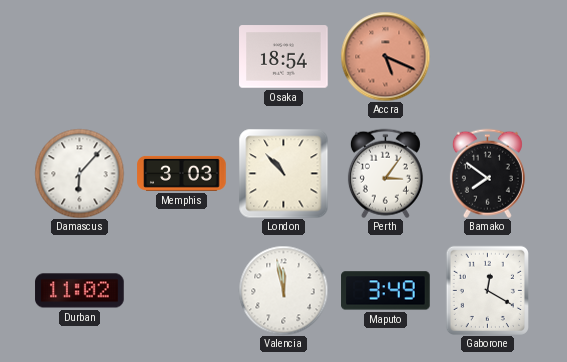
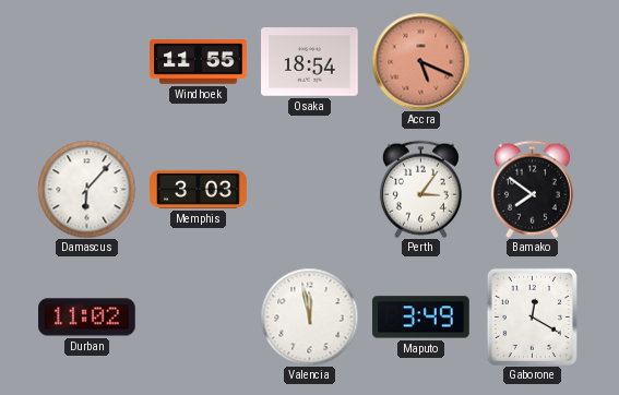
Windhoek: none -> 11:55
London: 10:53 -> none
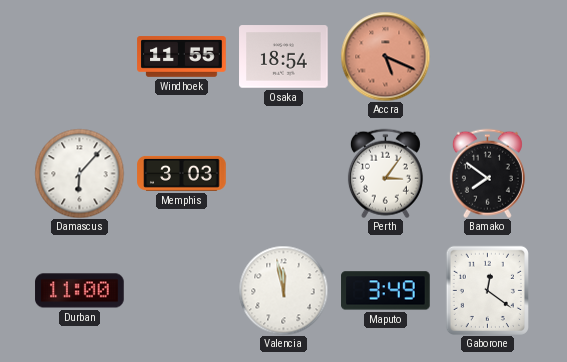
Durban: 11:02 -> 11:00
Gaborone: 12:20 -> 12:21
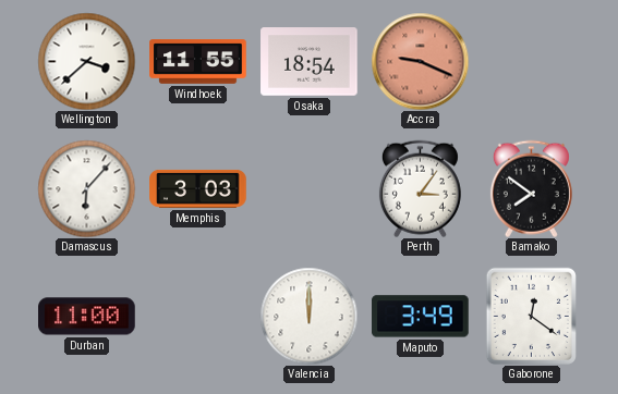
Wellington: none -> 3:38
Accra: 5:19 -> 9:19
Valencia: 11:58 -> 12:00
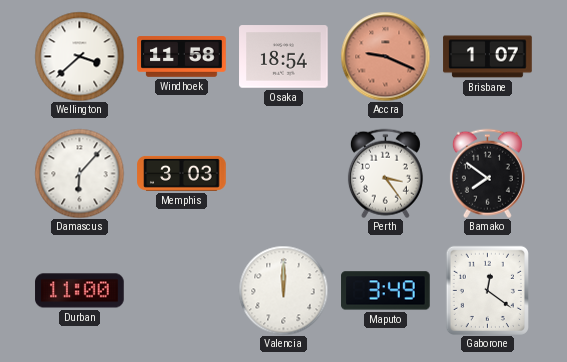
Windhoek: 11:55 -> 11:58
Brisbane: none -> 1:07
Perth: 3:06 -> 3:24
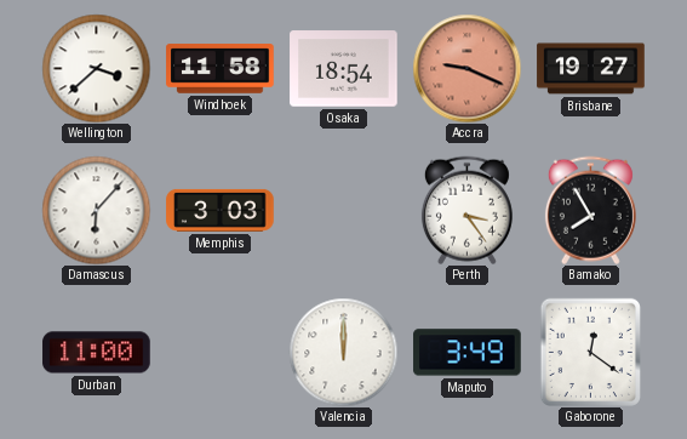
Brisbane: 1:07 -> 19:27
Bamako: 7:51 -> 7:55
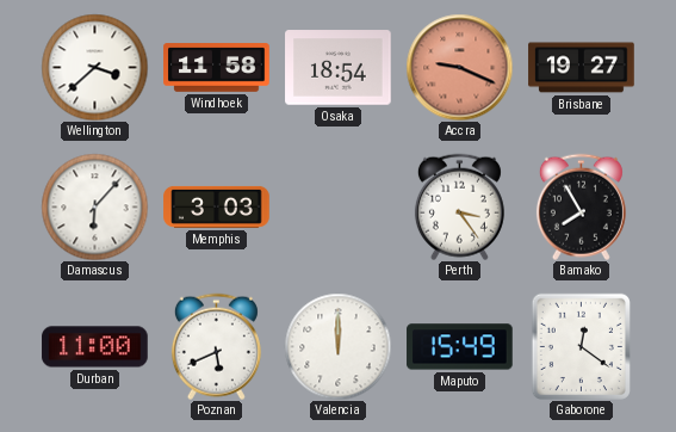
Poznan: none -> 5:41
Maputo: 3:49 -> 15:49
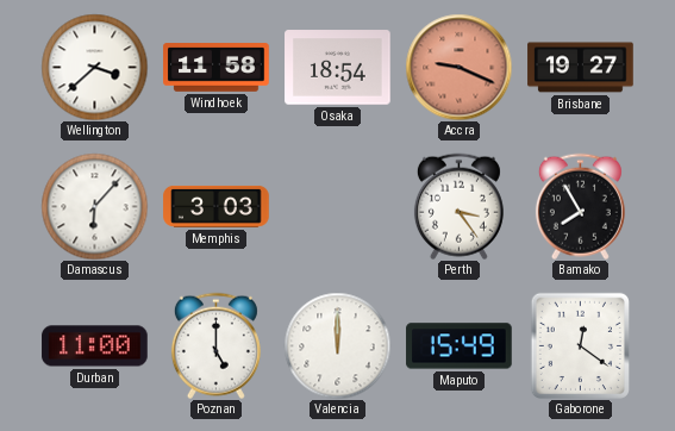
Poznan: 5:41 -> 5:00
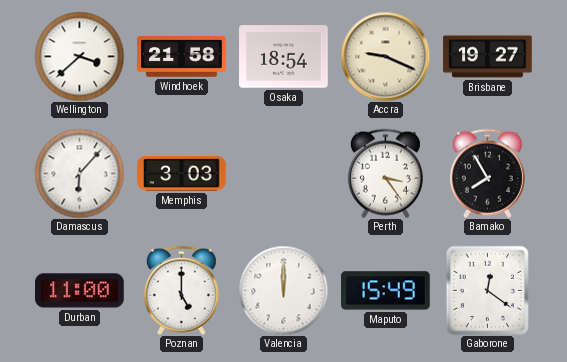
Windhoek: 11:58 -> 21:58
Accra dial: salmon -> cream
